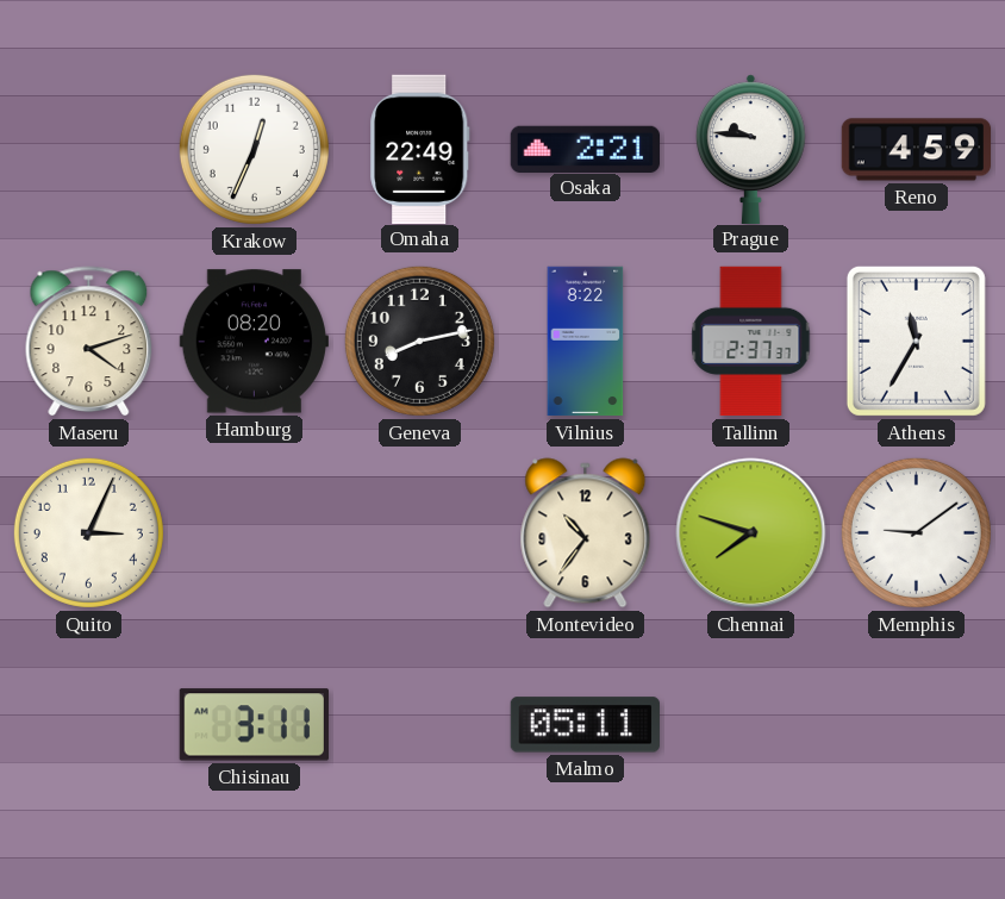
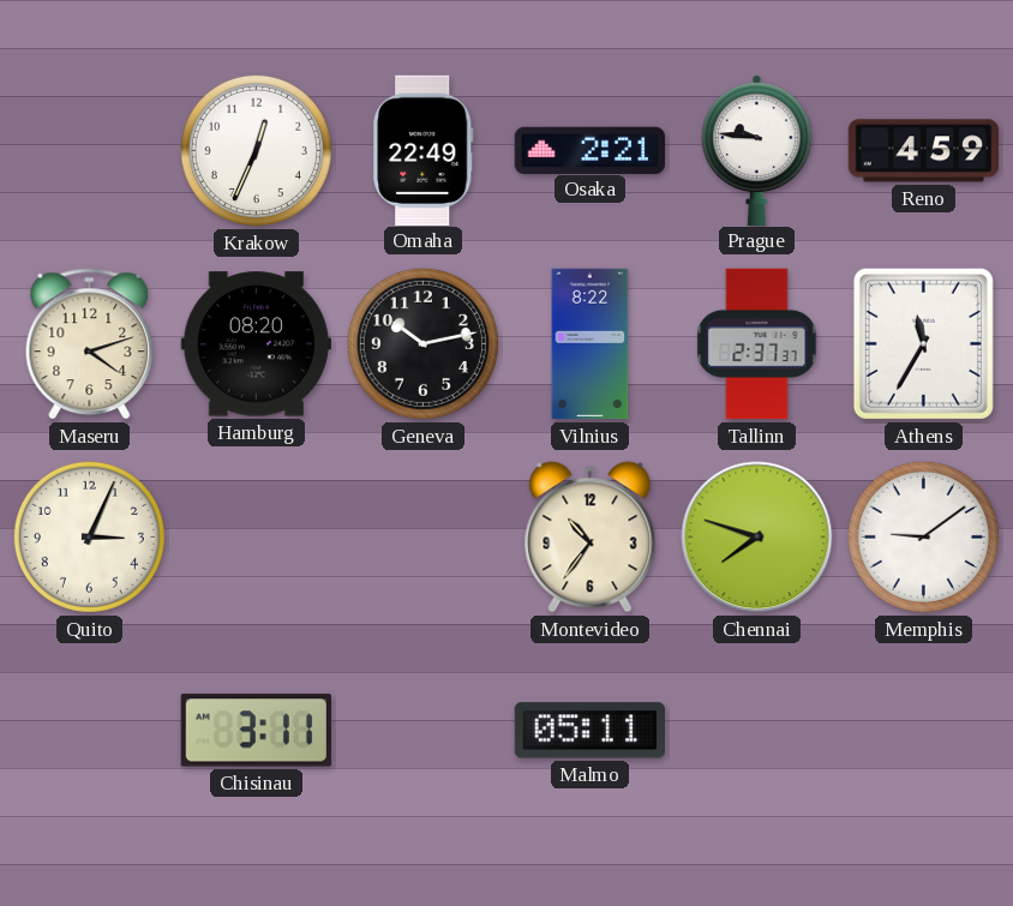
Geneva: 8:13 -> 10:13
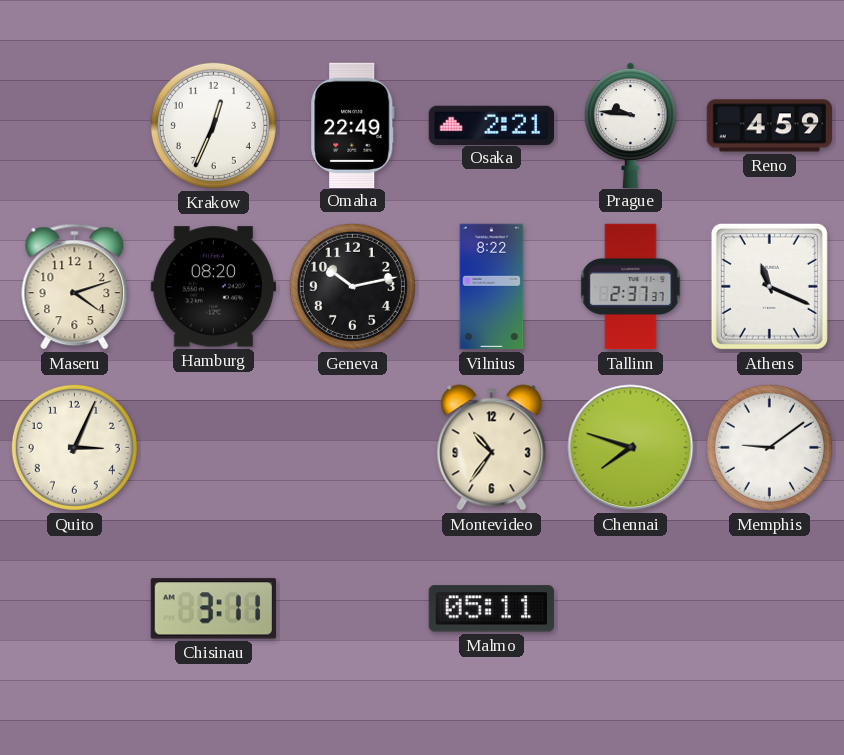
Athens: 11:35 -> 11:19
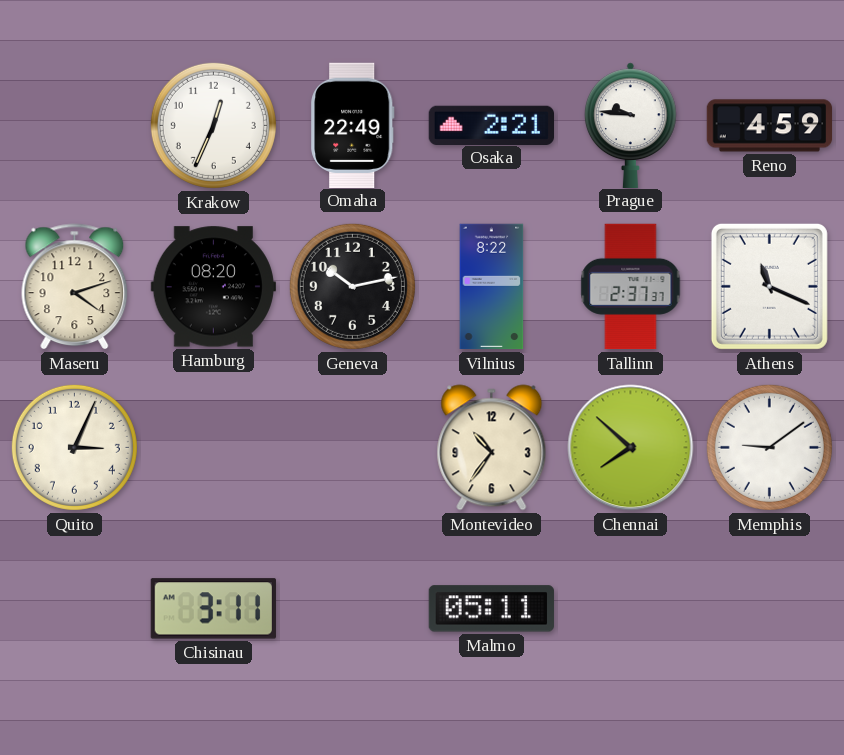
Chennai: 7:48 -> 7:52
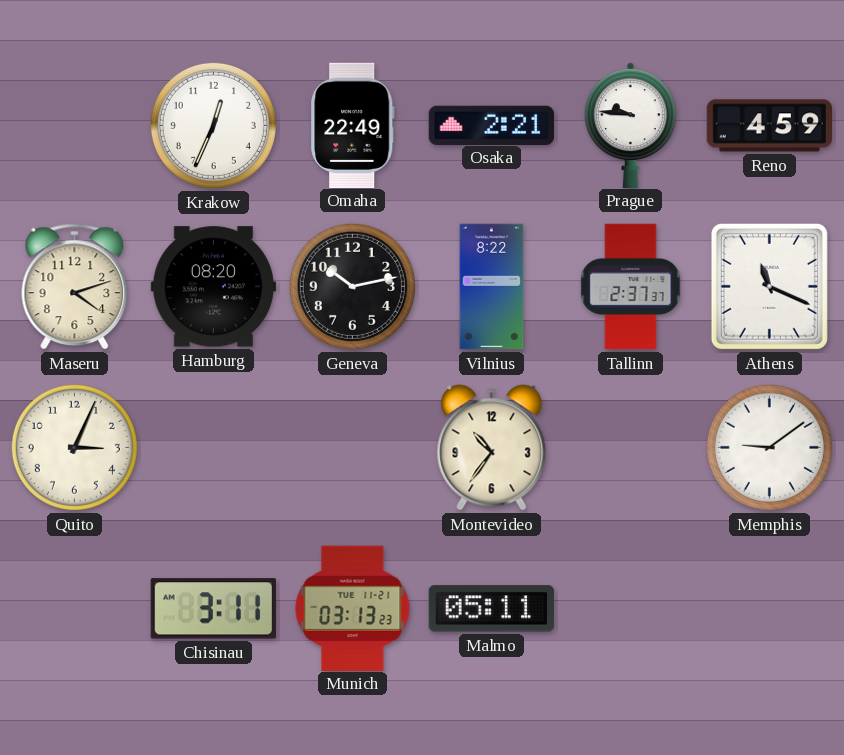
Chennai: 7:52 -> none
Munich: none -> 03:13
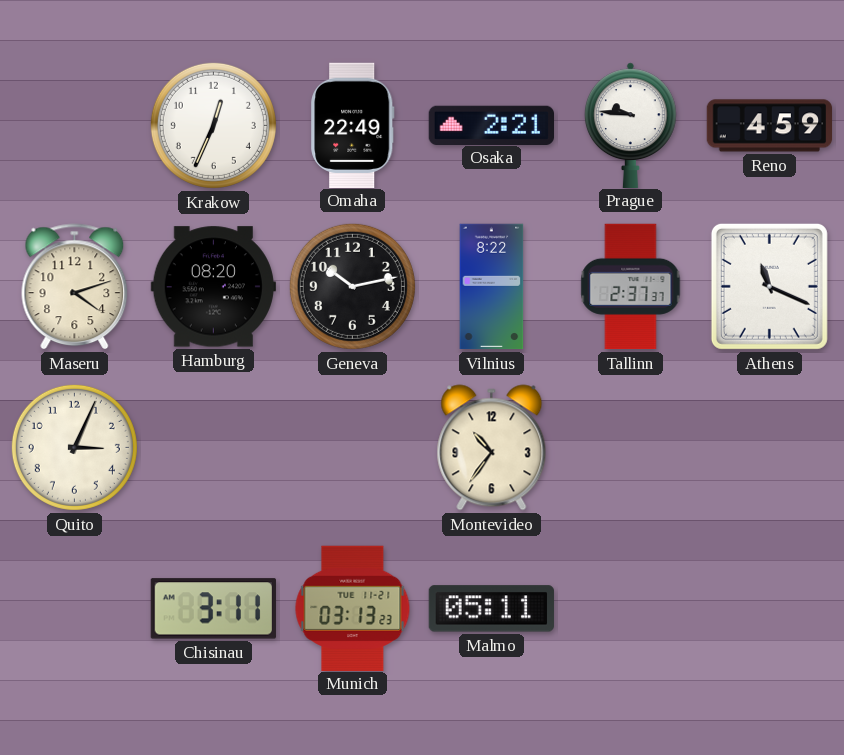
Memphis: 9:09 -> none
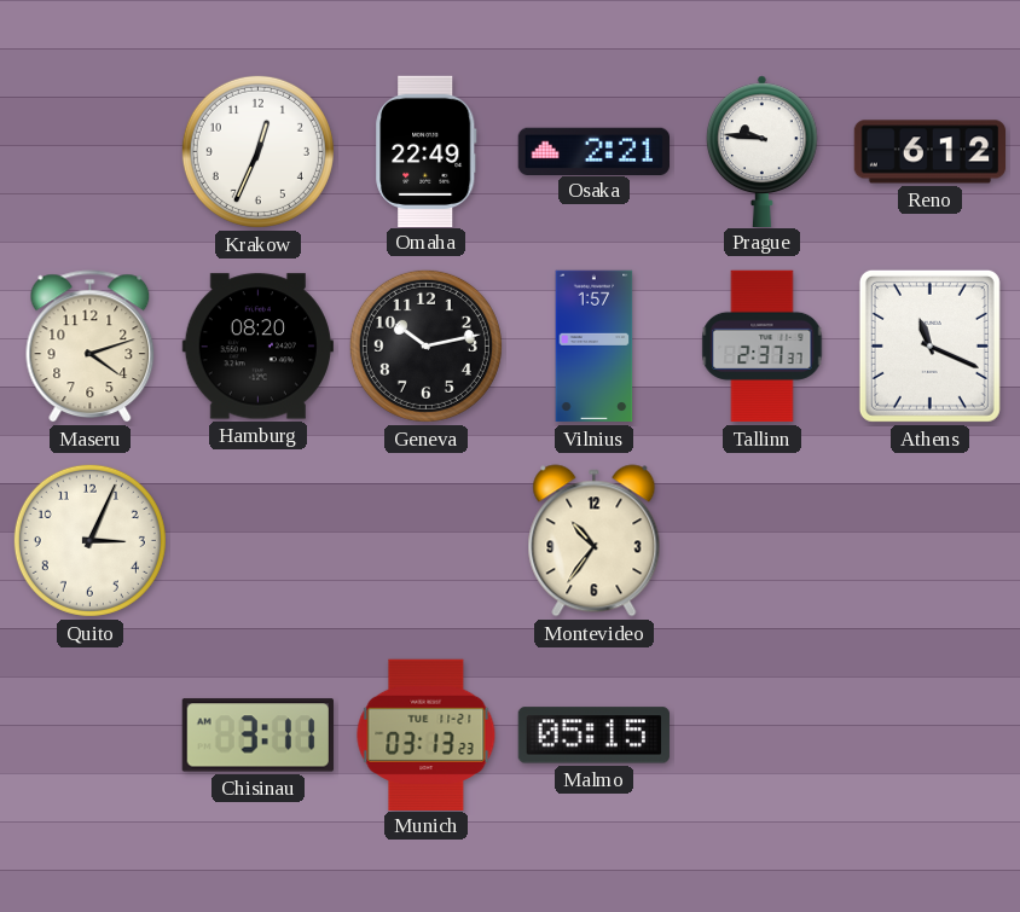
Reno: 4:59 -> 6:12
Vilnius: 8:22 -> 1:57
Malmo: 05:11 -> 05:15
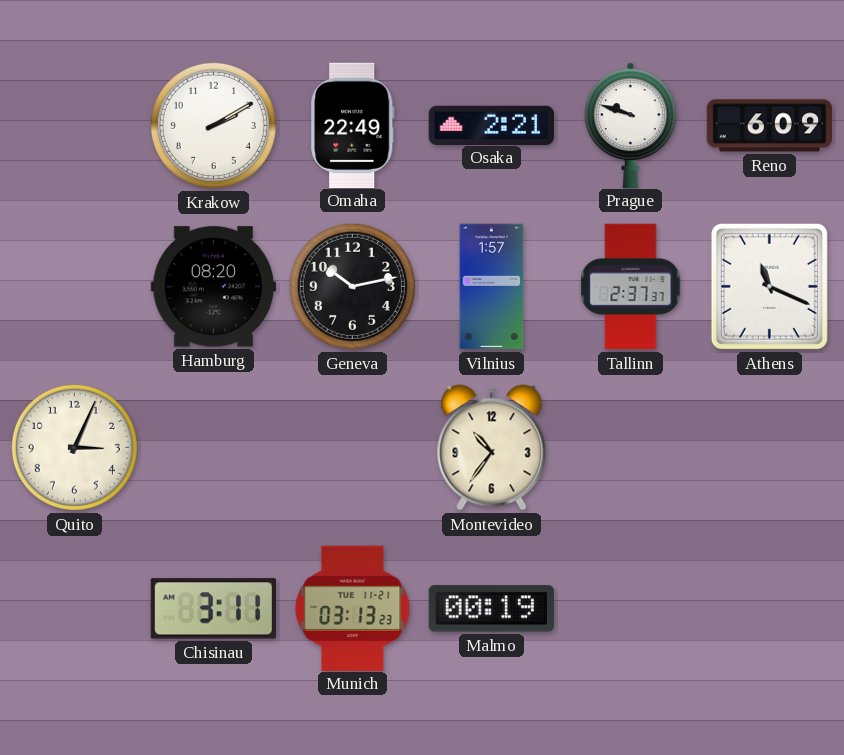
Krakow: 12:34 -> 2:10
Prague: 9:46 -> 9:48
Reno: 6:12 -> 6:09
Maseru: 4:12 -> none
Malmo: 05:15 -> 00:19
